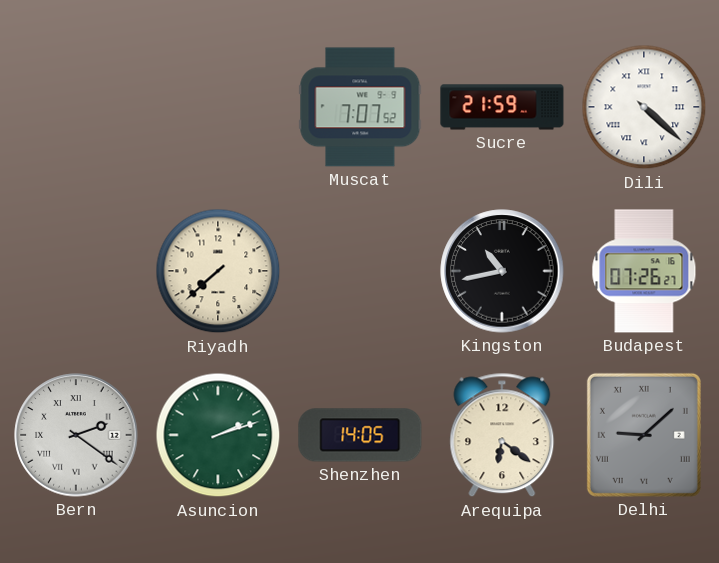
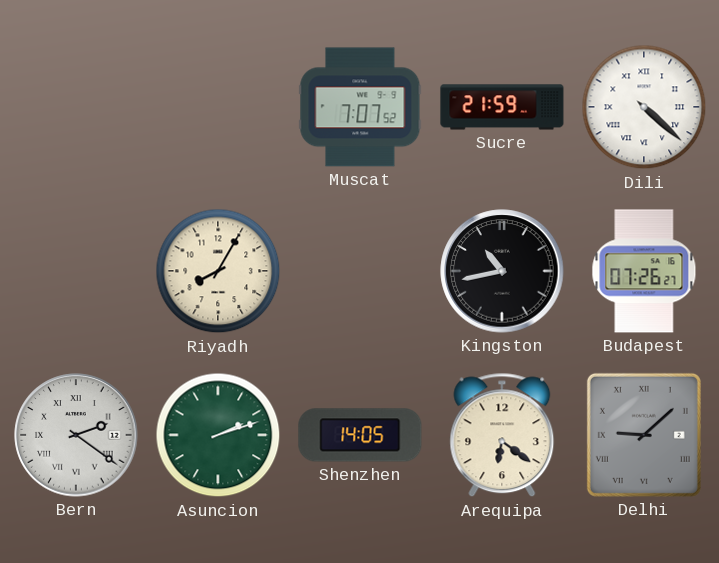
Riyadh: 7:38 -> 8:05
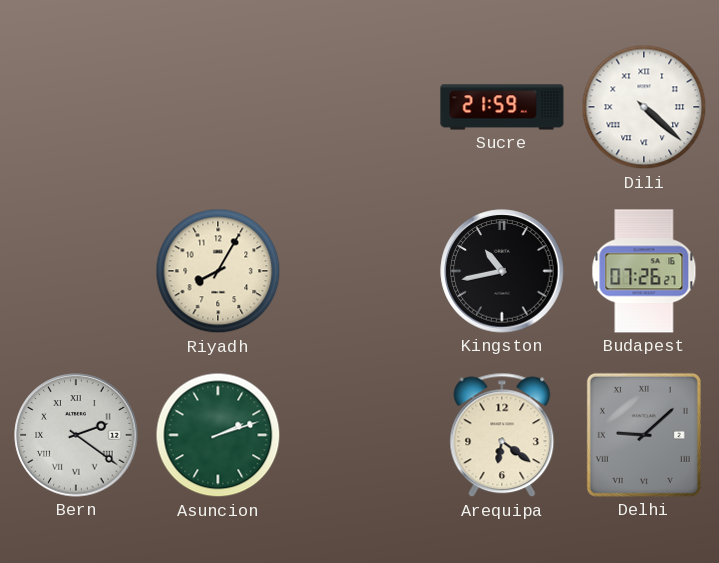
Muscat: 7:07 -> none
Shenzhen: 14:05 -> none
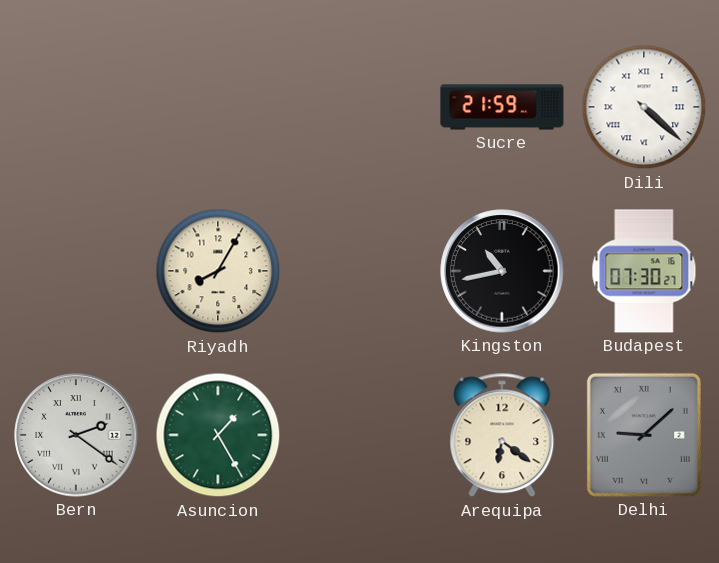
Budapest: 07:26 -> 07:30
Asuncion: 2:12 -> 1:25
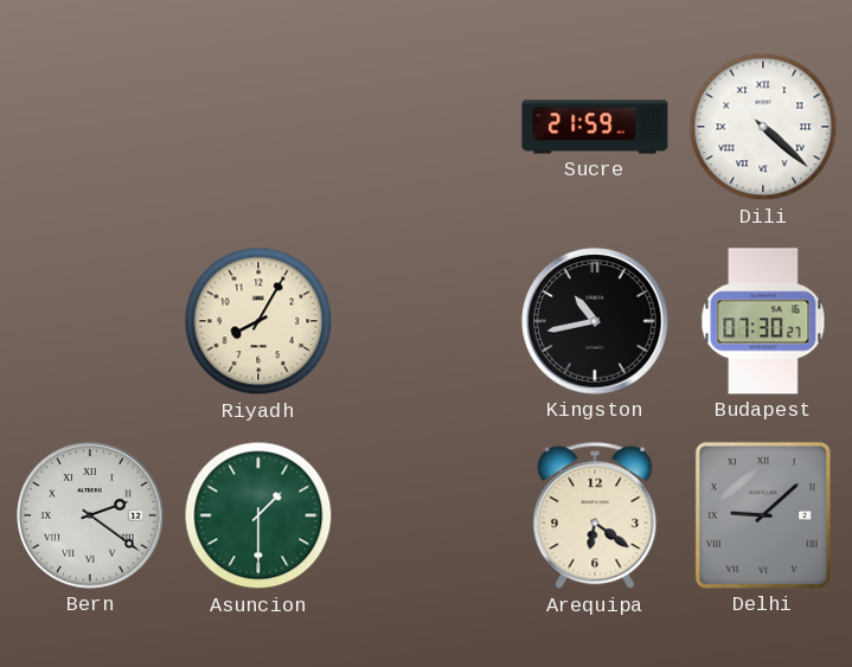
Asuncion: 1:25 -> 1:30
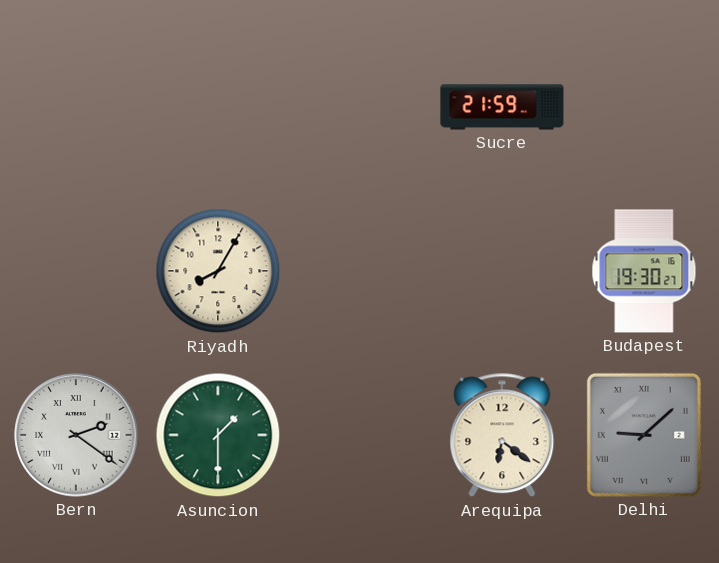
Dili: 4:22 -> none
Kingston: 10:43 -> none
Budapest: 07:30 -> 19:30
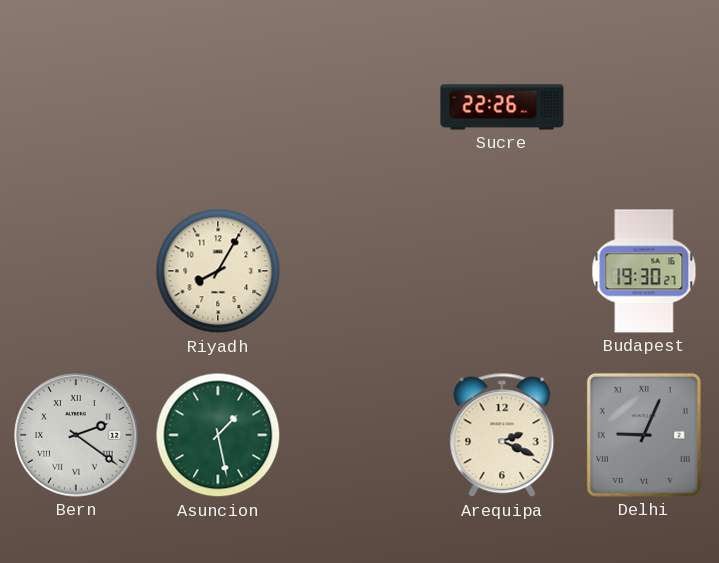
Sucre: 21:59 -> 22:26
Asuncion: 1:30 -> 1:28
Arequipa: 6:21 -> 2:19
Delhi: 9:08 -> 9:04
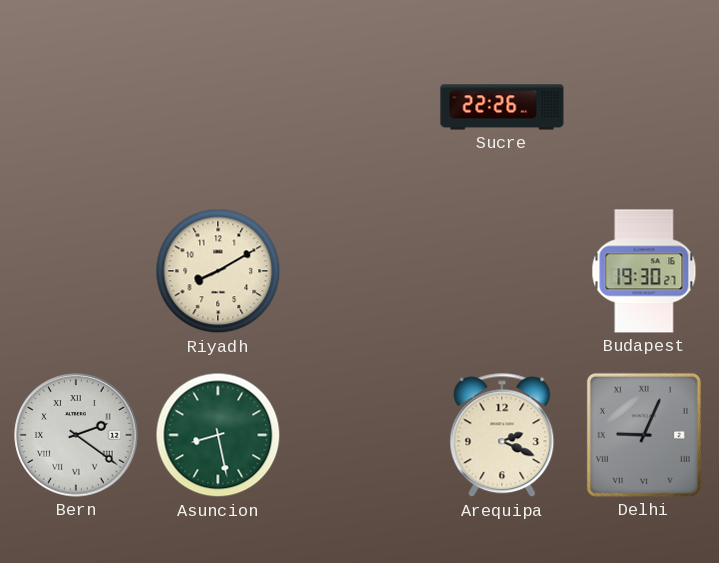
Riyadh: 8:05 -> 8:10
Asuncion: 1:28 -> 8:28
